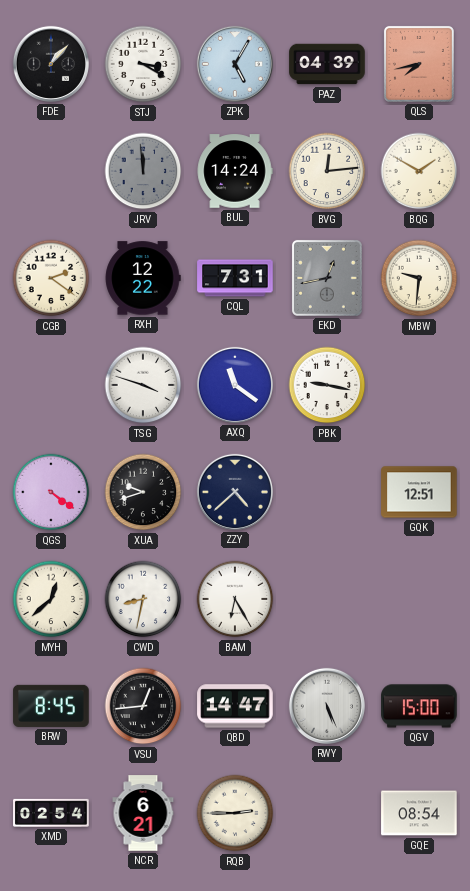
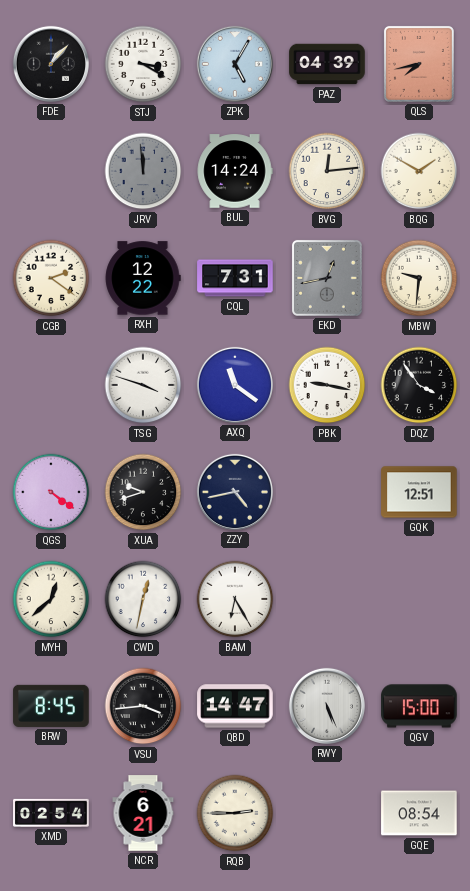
DQZ: none -> 3:54
ZZY: 4:38 -> 4:43
CWD: 8:32 -> 12:32
VSU: 12:44 -> 3:44
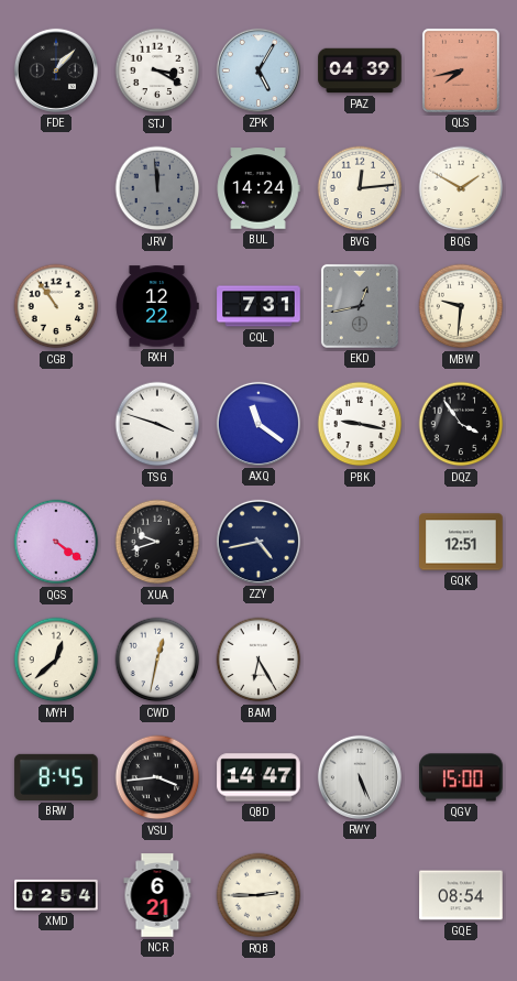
CGB: 2:21 -> 10:54
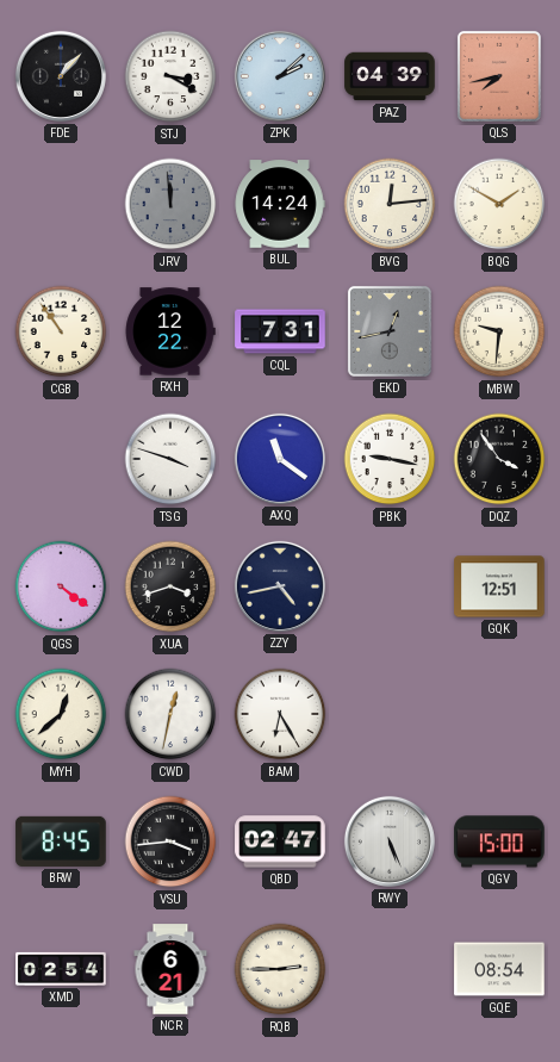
ZPK: 5:05 -> 2:08
XUA: 9:42 -> 3:42
QBD: 14:47 -> 02:47
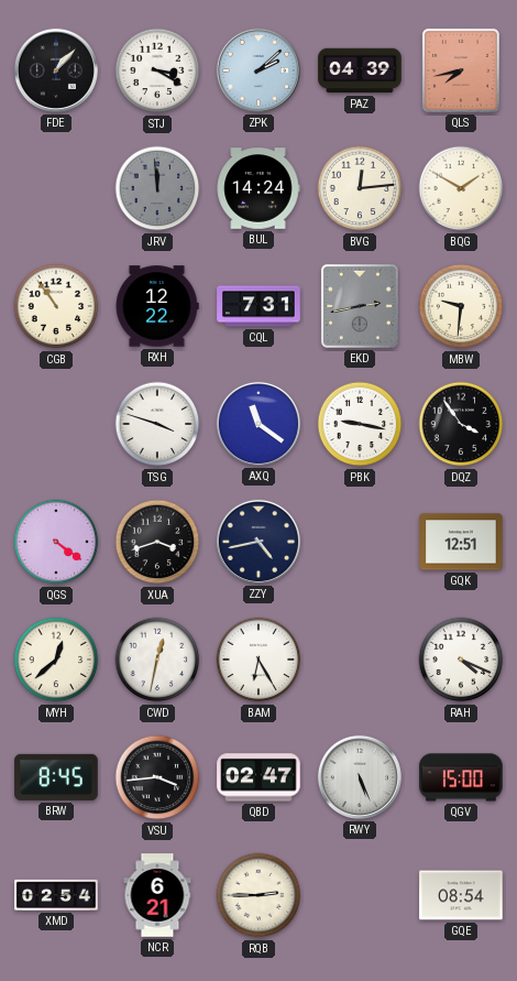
EKD: 12:43 -> 2:43
RAH: none -> 4:19
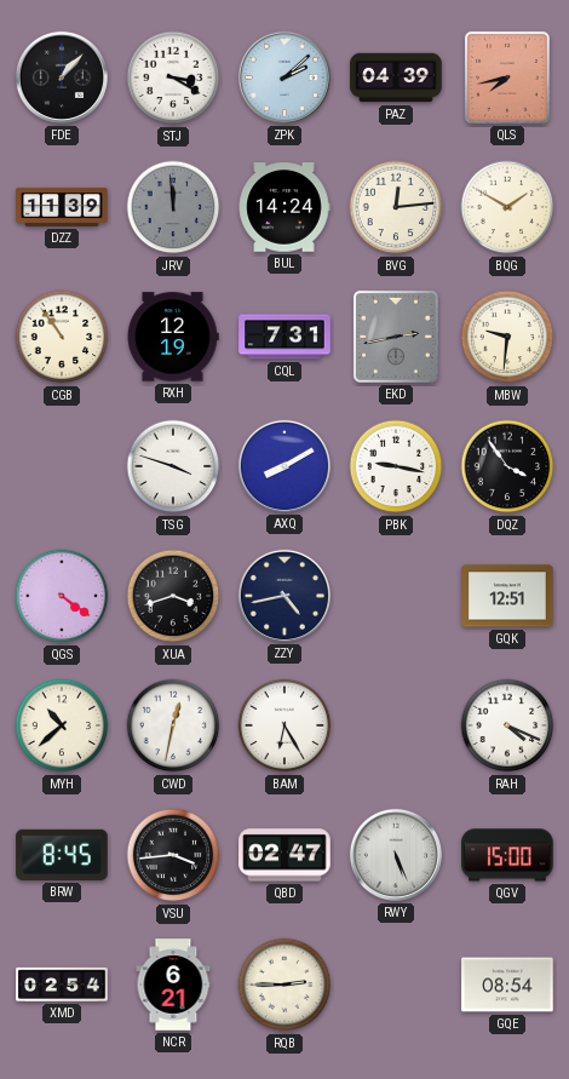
DZZ: none -> 11:39
RXH: 12:22 -> 12:19
AXQ: 11:21 -> 8:10
MYH: 12:38 -> 10:38
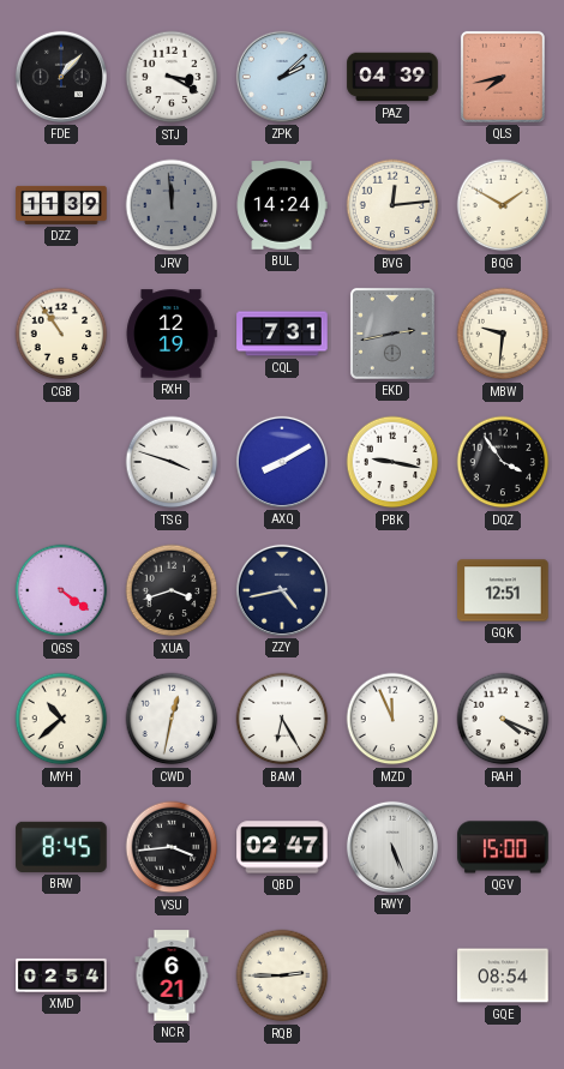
MZD: none -> 11:56
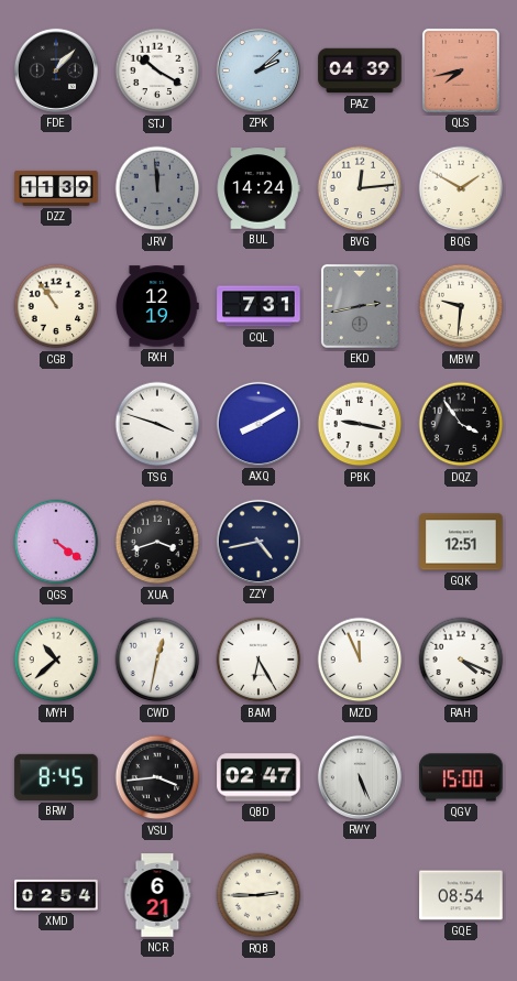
STJ: 3:20 -> 10:20
